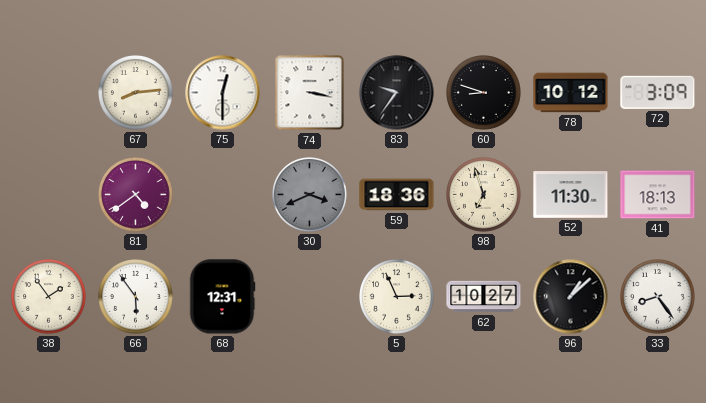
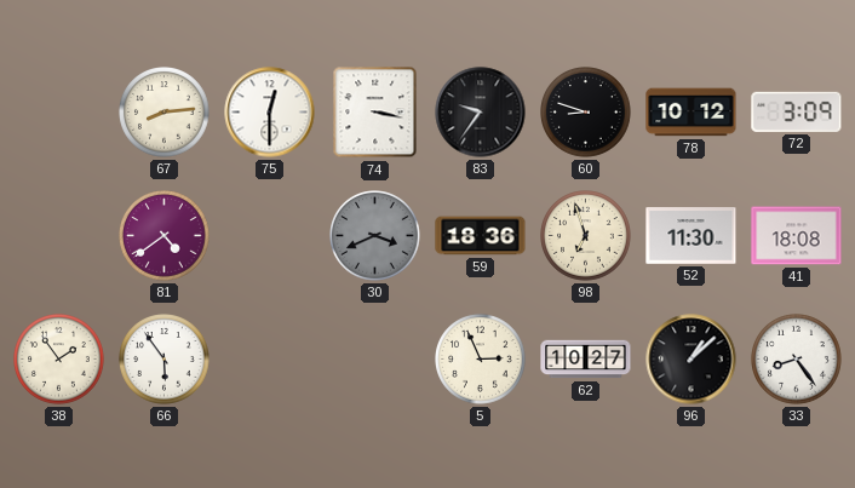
41: 18:13 -> 18:08
68: 12:31 -> none
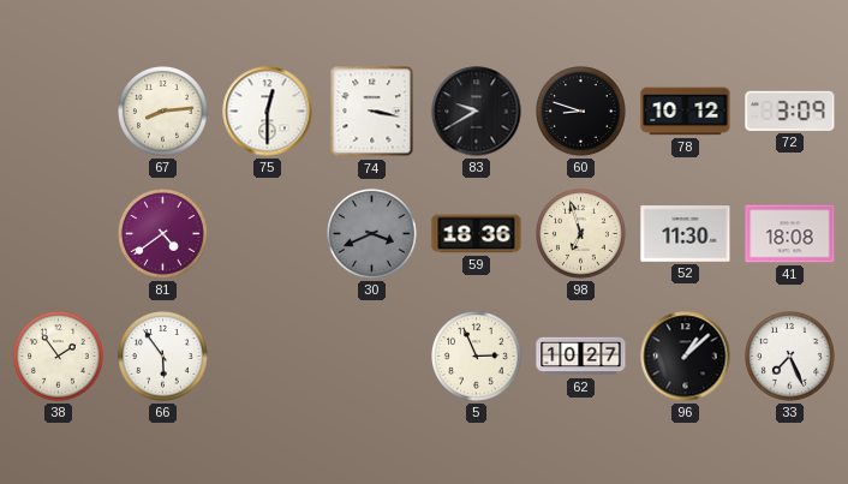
83: 9:36 -> 9:40
33: 8:24 -> 7:26
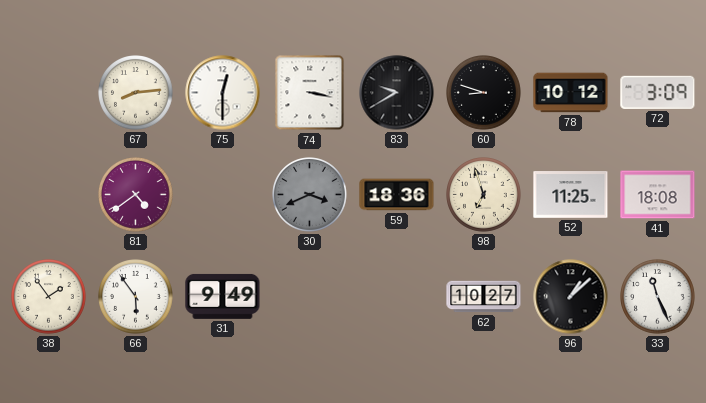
52: 11:30 -> 11:25
31: none -> 9:49
5: 2:56 -> none
33: 7:26 -> 11:26
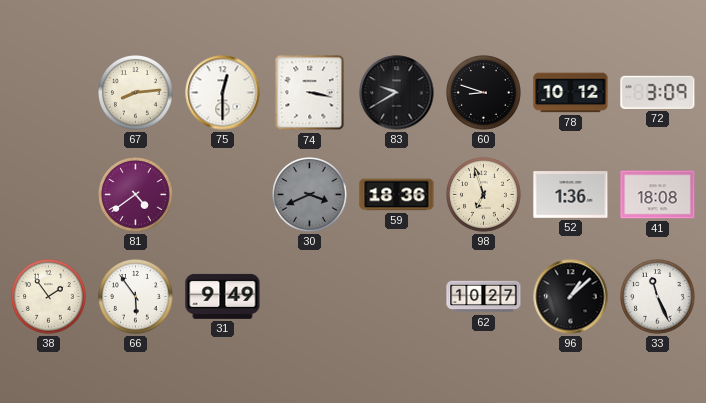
52: 11:25 -> 1:36
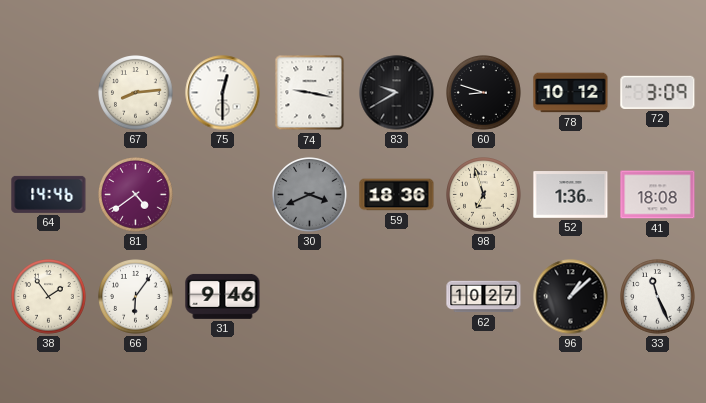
74: 3:17 -> 9:17
64: none -> 14:46
66: 5:54 -> 6:06
31: 9:49 -> 9:46
